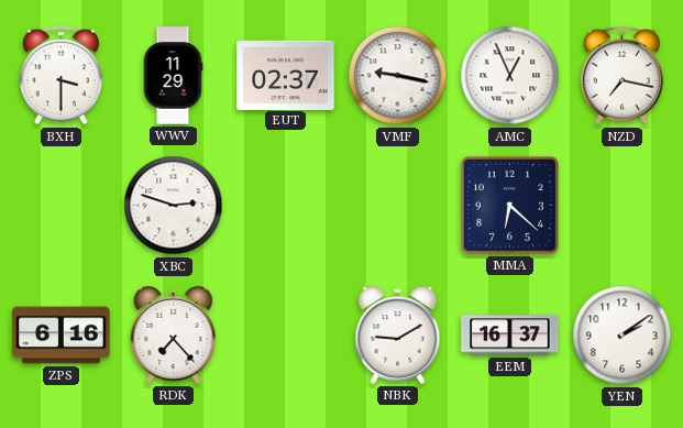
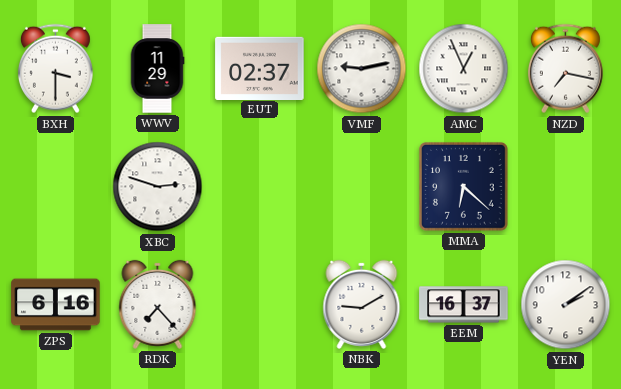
VMF: 9:17 -> 9:13
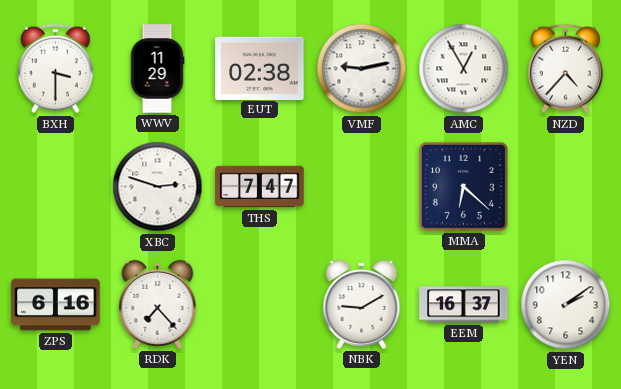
EUT: 02:37 -> 02:38
AMC: 12:56 -> 12:55
NZD: 7:17 -> 4:37
THS: none -> 7:47
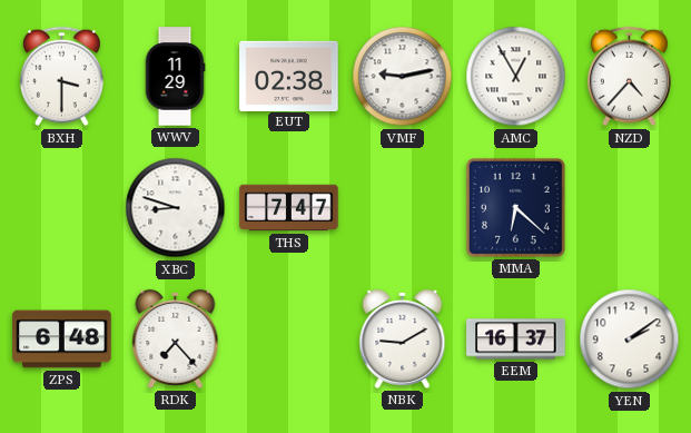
XBC: 2:48 -> 8:48
ZPS: 6:16 -> 6:48
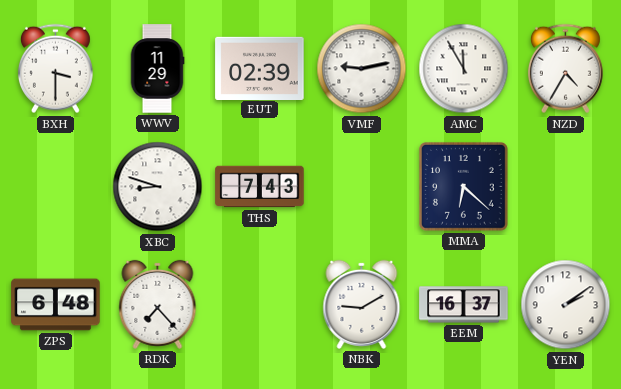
EUT: 02:38 -> 02:39
AMC: 12:55 -> 11:55
NZD: 4:37 -> 4:35
THS: 7:47 -> 7:43
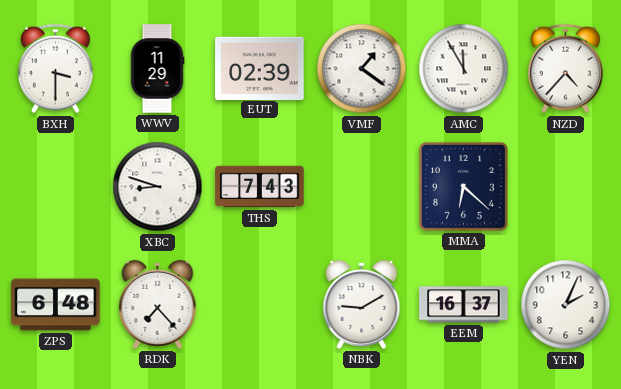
VMF: 9:13 -> 1:21
NZD: 4:35 -> 4:37
YEN: 2:09 -> 2:04
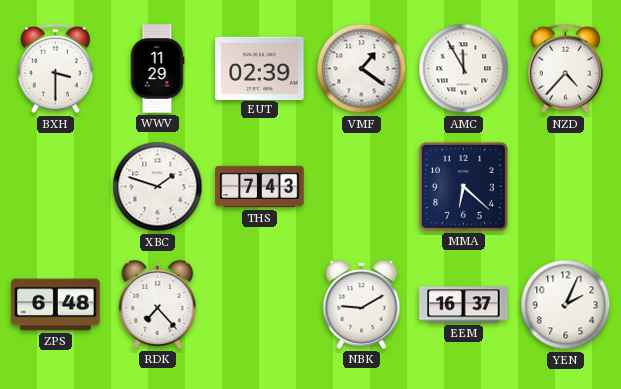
XBC: 8:48 -> 1:48
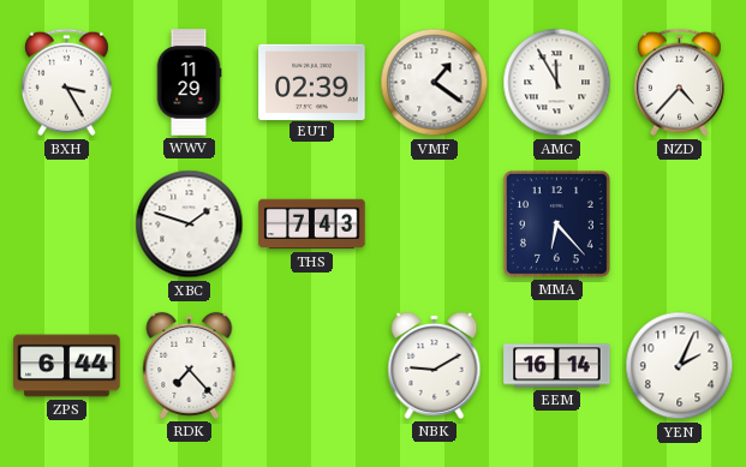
BXH: 3:30 -> 3:25
MMA: 6:22 -> 6:23
ZPS: 6:48 -> 6:44
EEM: 16:37 -> 16:14
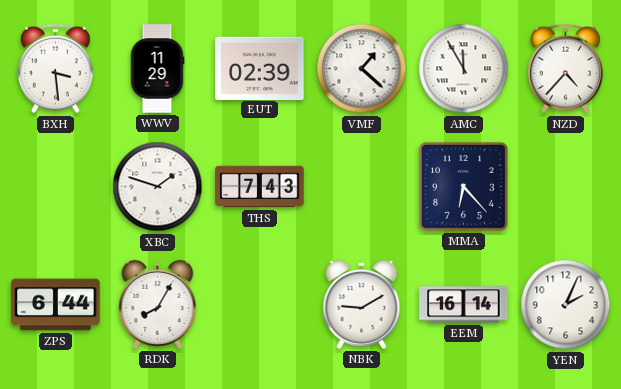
BXH: 3:25 -> 3:29
VMF: 1:21 -> 1:22
RDK: 7:23 -> 8:05
